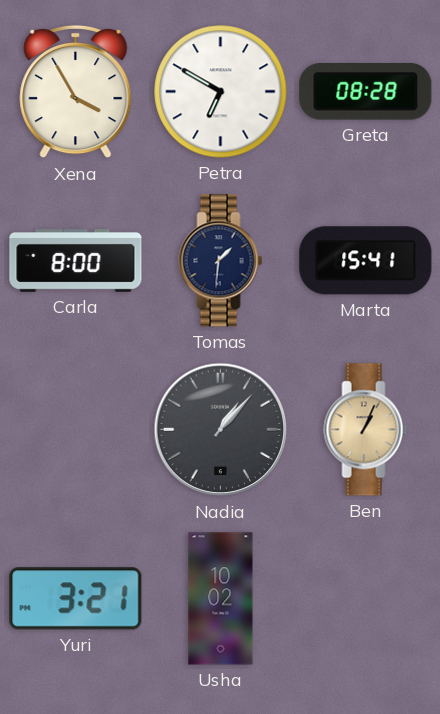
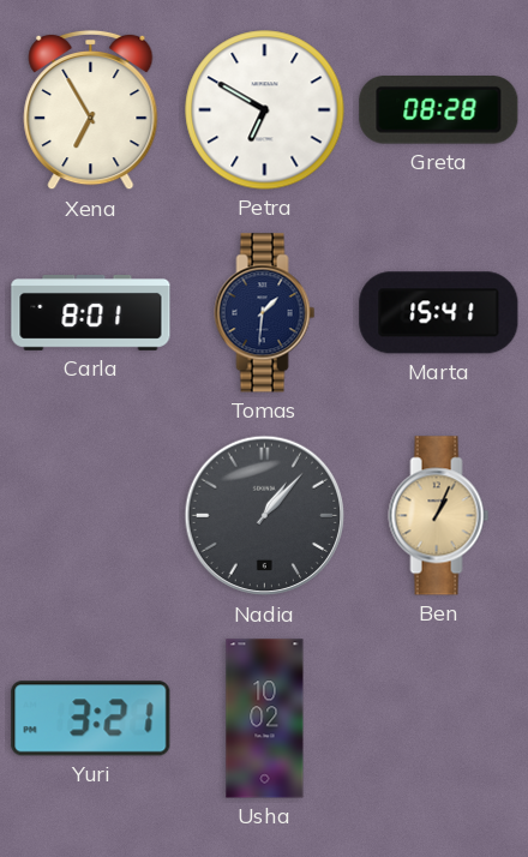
Xena: 3:55 -> 6:55
Carla: 8:00 -> 8:01
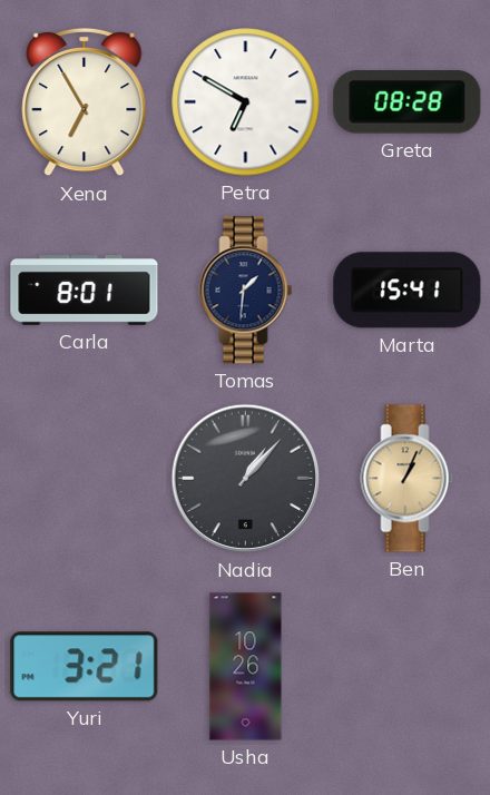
Usha: 10:02 -> 10:26
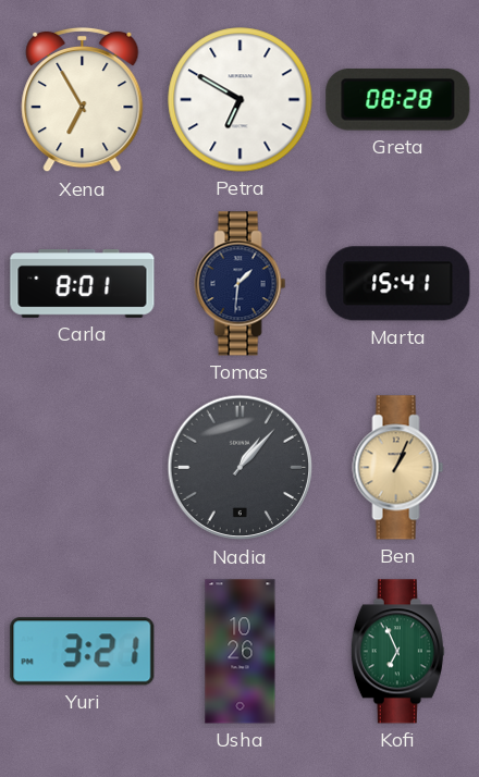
Kofi: none -> 6:56
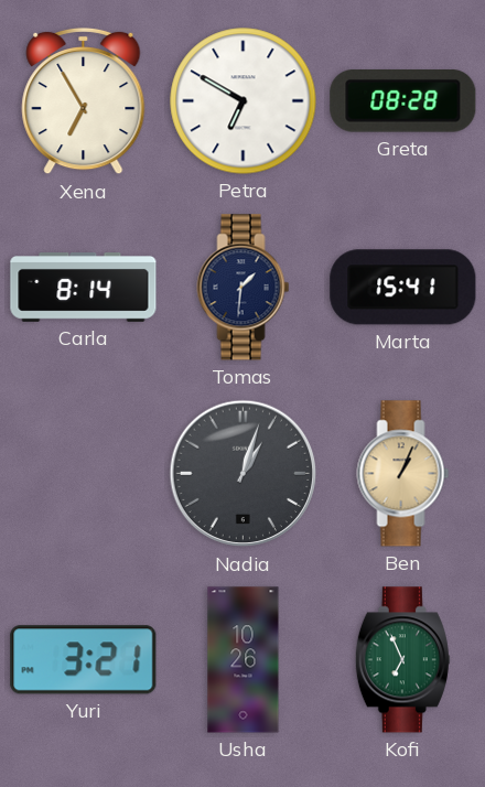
Carla: 8:01 -> 8:14
Nadia: 1:07 -> 1:03
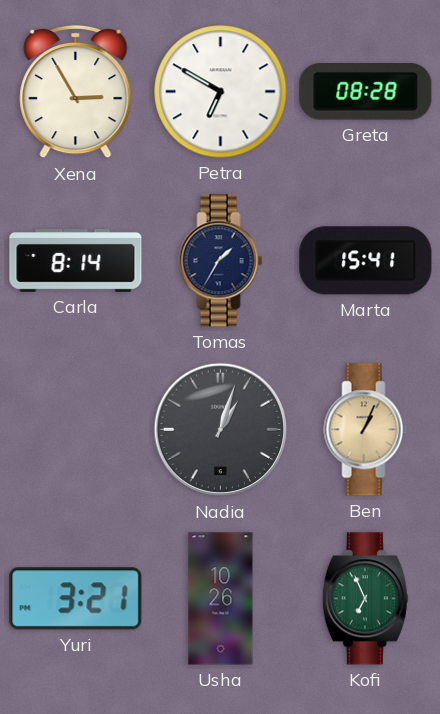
Xena: 6:55 -> 2:55
Tomas: 1:31 -> 1:35
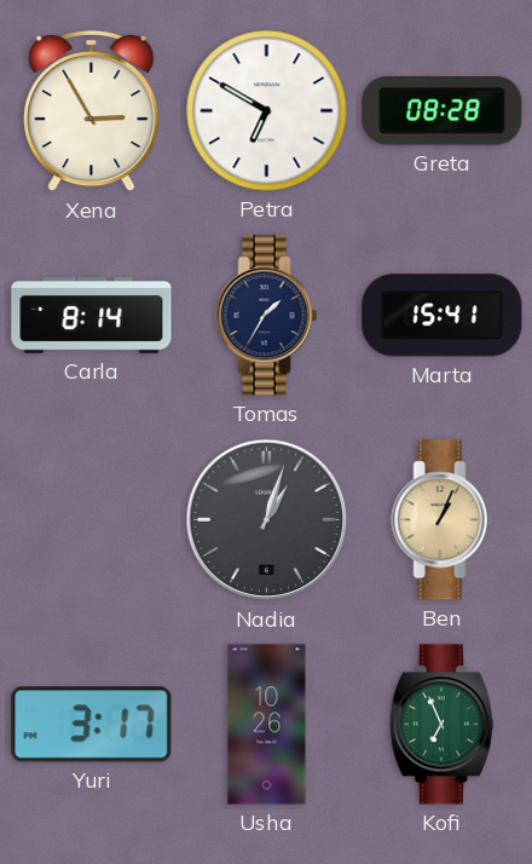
Yuri: 3:21 -> 3:17
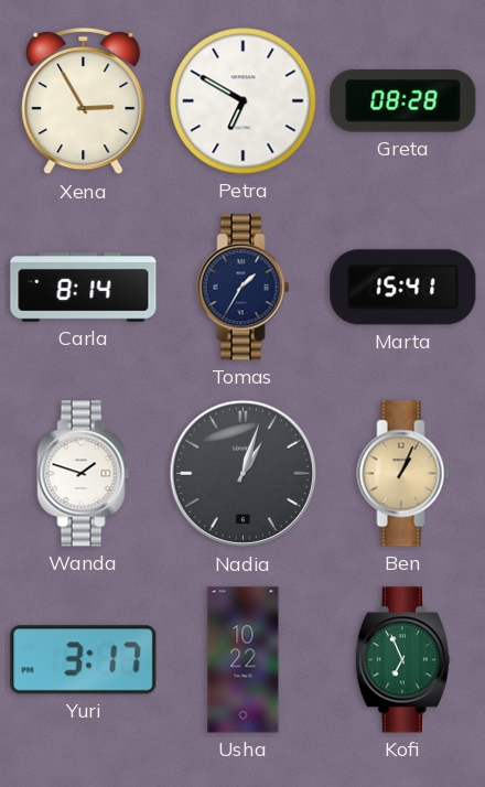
Wanda: none -> 1:48
Usha: 10:26 -> 10:22
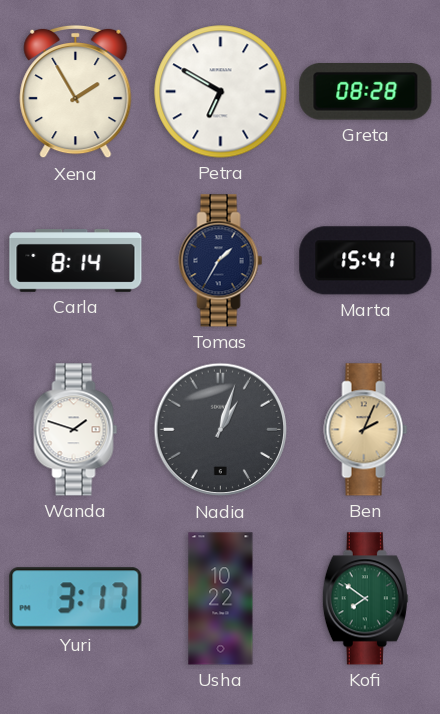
Xena: 2:55 -> 1:55
Ben: 1:04 -> 2:04
Kofi: 6:56 -> 7:51
